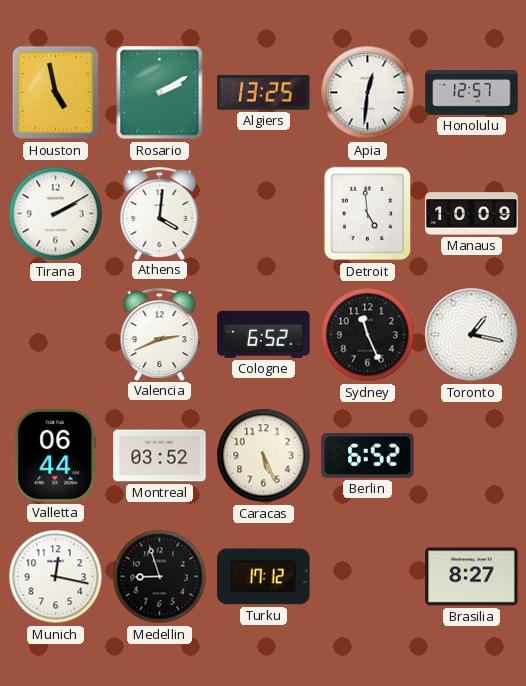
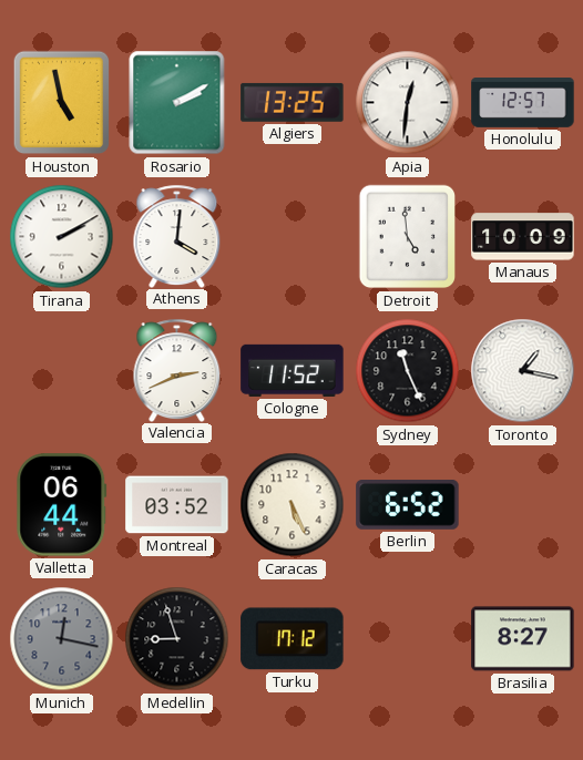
Cologne: 6:52 -> 11:52
Munich dial: white -> grey
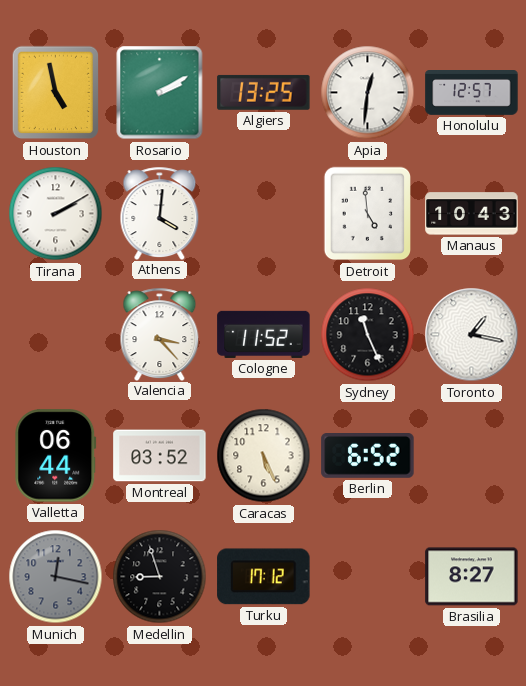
Manaus: 10:09 -> 10:43
Valencia: 2:41 -> 3:23
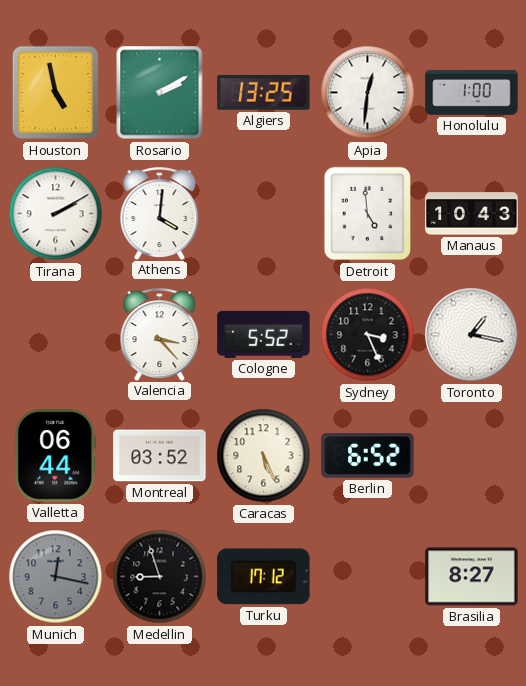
Honolulu: 12:57 -> 1:00
Cologne: 11:52 -> 5:52
Sydney: 11:26 -> 3:26
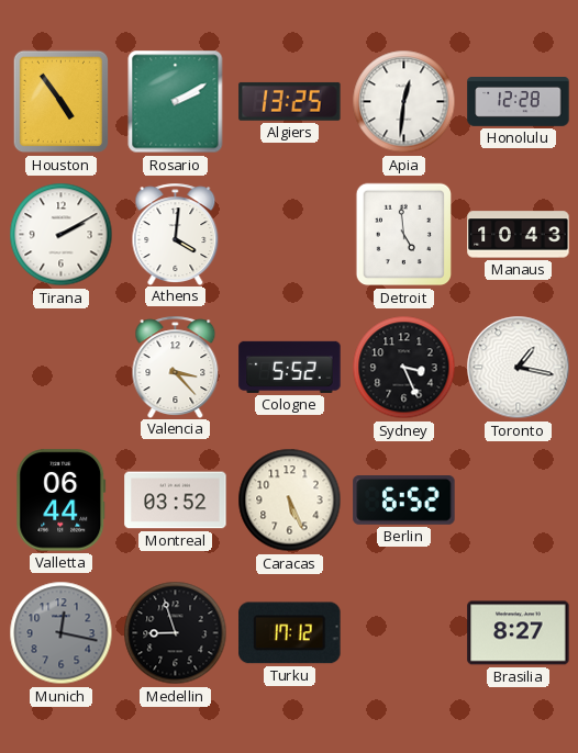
Houston: 4:58 -> 4:54
Honolulu: 1:00 -> 12:28
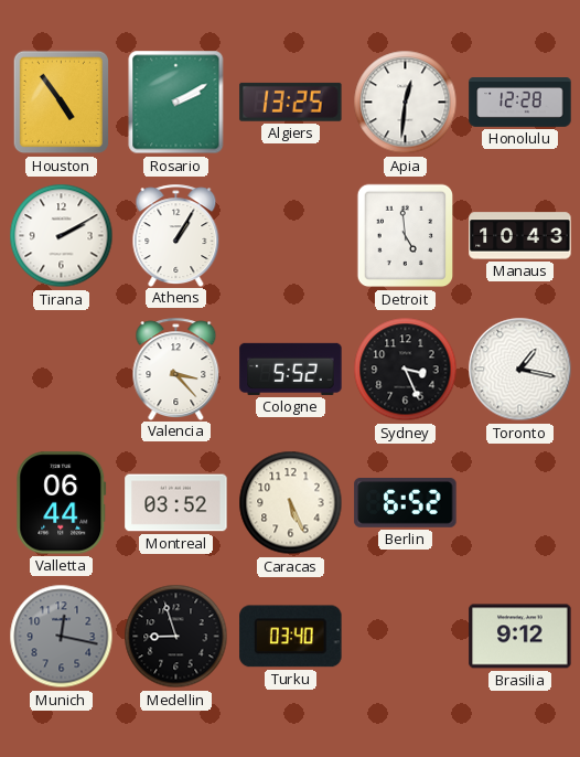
Athens: 4:01 -> 1:05
Turku: 17:12 -> 03:40
Brasilia: 8:27 -> 9:12
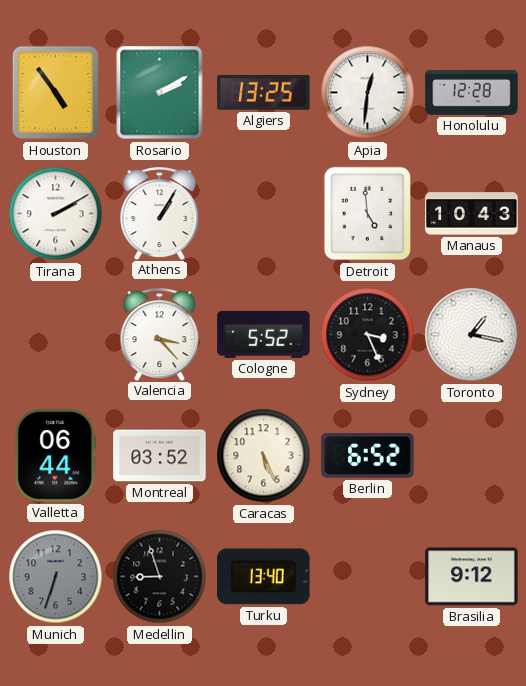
Munich: 12:17 -> 6:33
Turku: 03:40 -> 13:40
